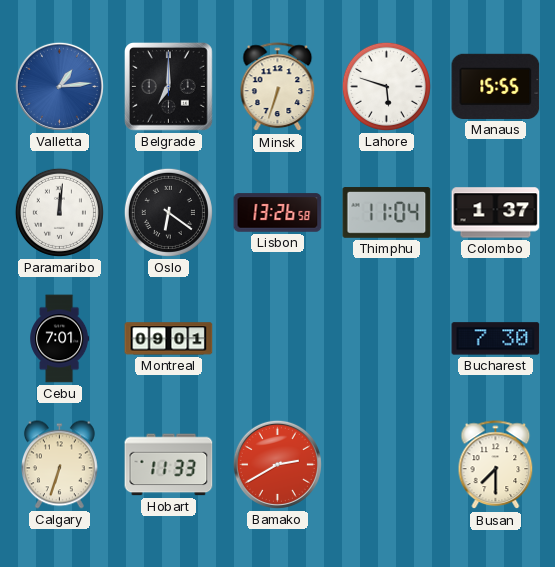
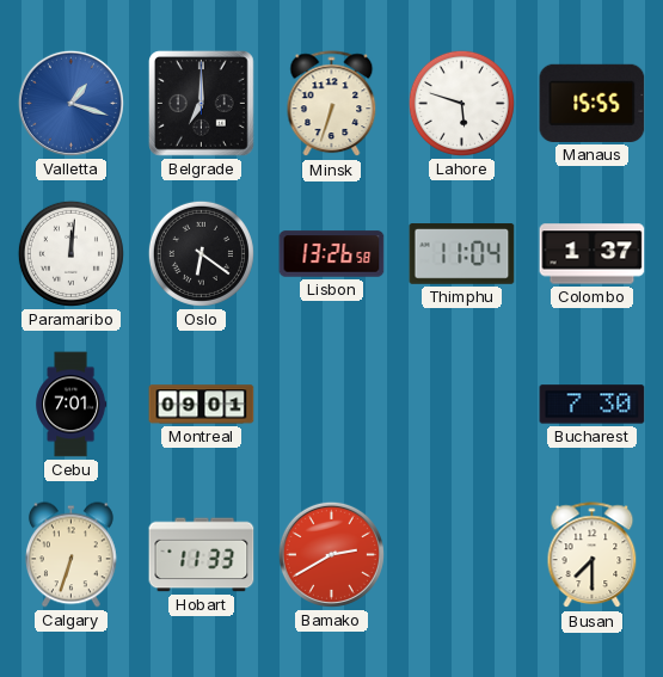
Valletta: 1:14 -> 1:18
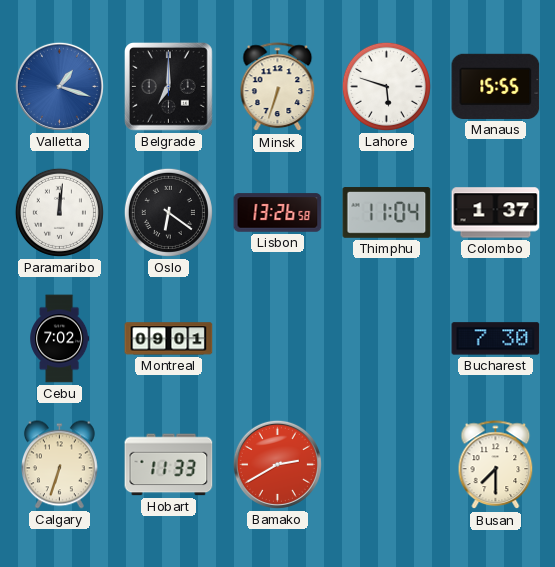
Cebu: 7:01 -> 7:02
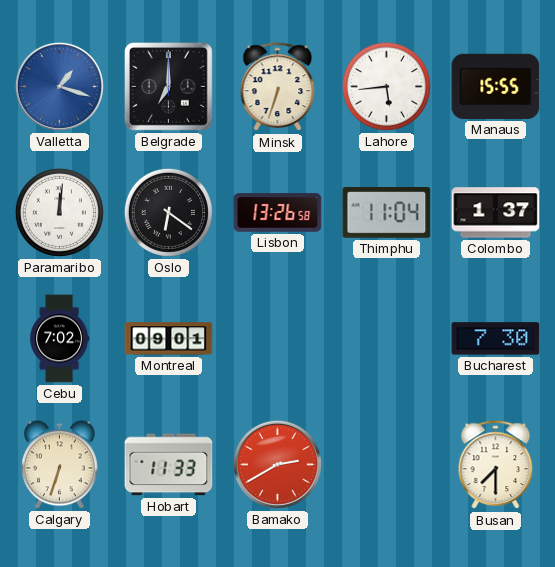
Lahore: 5:48 -> 5:44
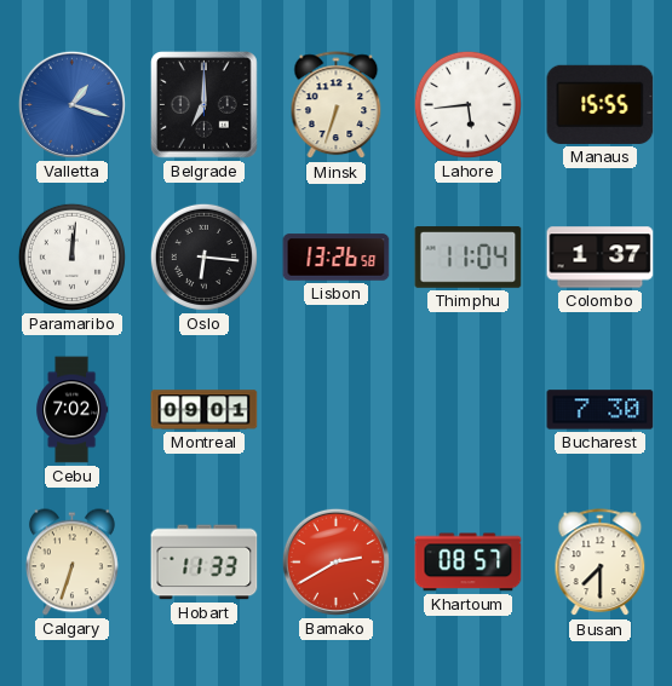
Oslo: 6:21 -> 6:16
Khartoum: none -> 08:57
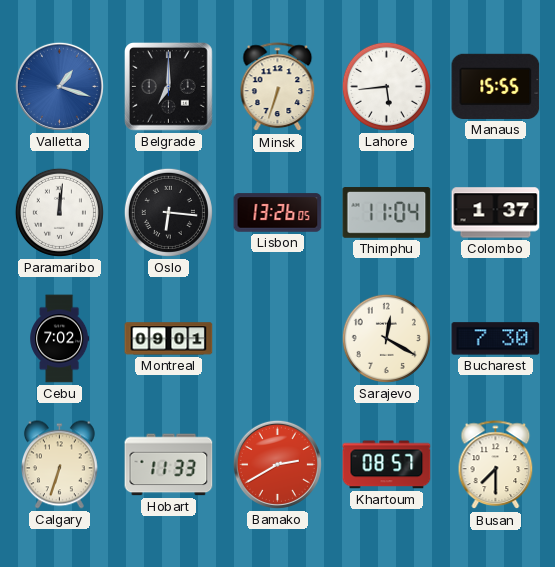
Lisbon: 13:26:58 -> 13:26:05
Sarajevo: none -> 12:20
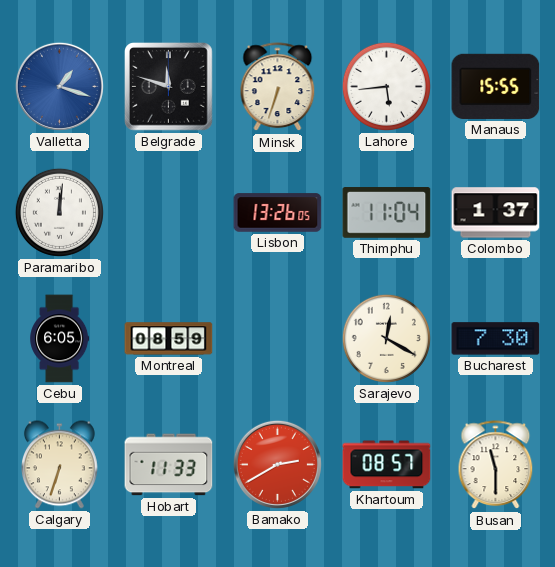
Belgrade: 7:00 -> 11:48
Oslo: 6:16 -> none
Cebu: 7:02 -> 6:05
Montreal: 09:01 -> 08:59
Busan: 7:30 -> 11:30
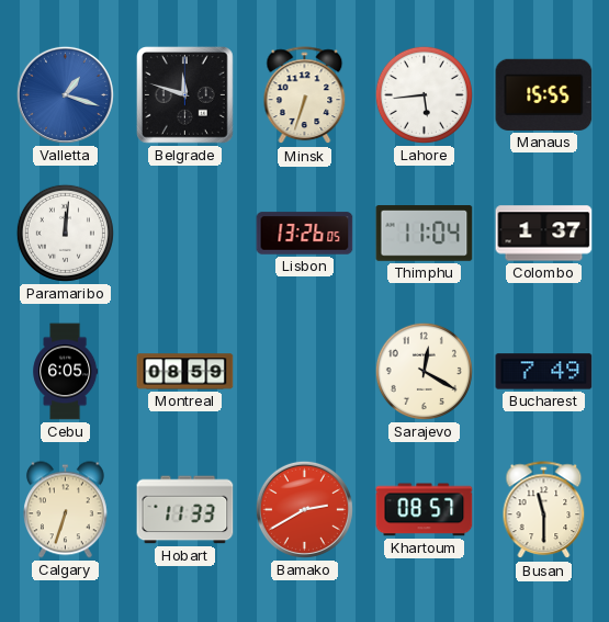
Bucharest: 7:30 -> 7:49
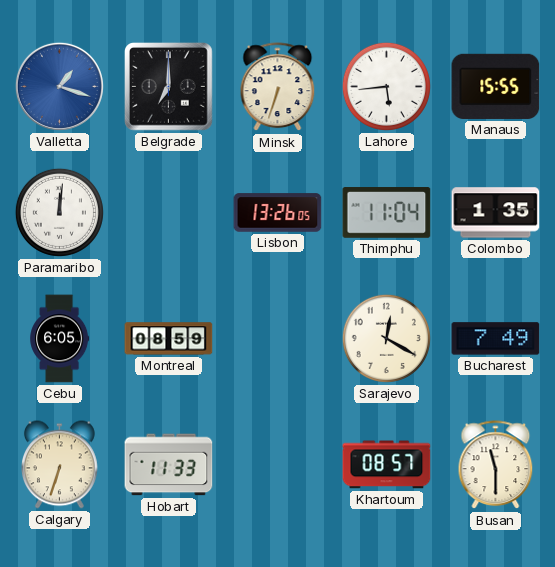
Belgrade: 11:48 -> 7:00
Colombo: 1:37 -> 1:35
Bamako: 2:40 -> none
